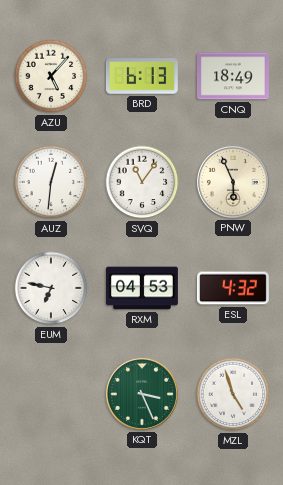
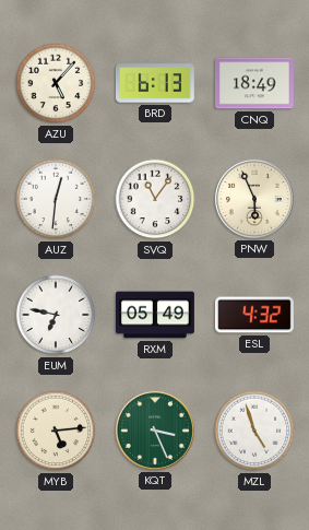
RXM: 04:53 -> 05:49
MYB: none -> 5:14
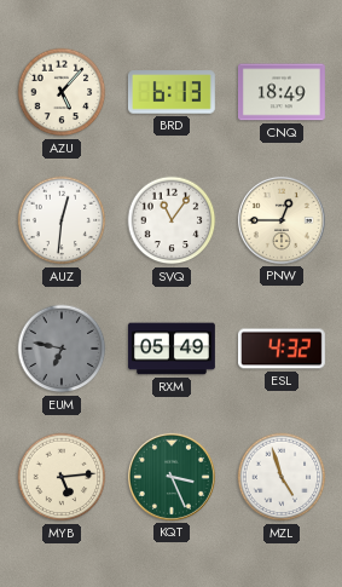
PNW: 5:56 -> 12:45
EUM dial: white -> grey
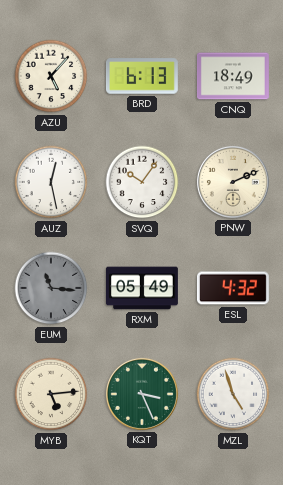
AUZ: 12:31 -> 12:28
SVQ: 11:06 -> 10:06
PNW: 12:45 -> 2:11
EUM: 6:47 -> 11:16
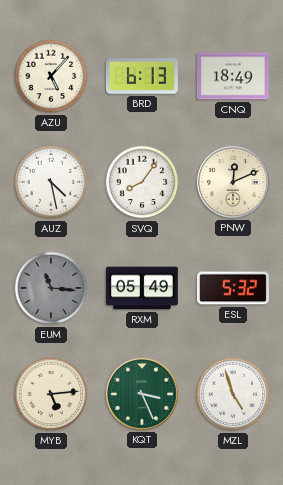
AUZ: 12:28 -> 4:28
SVQ: 10:06 -> 8:06
PNW: 2:11 -> 12:11
ESL: 4:32 -> 5:32
